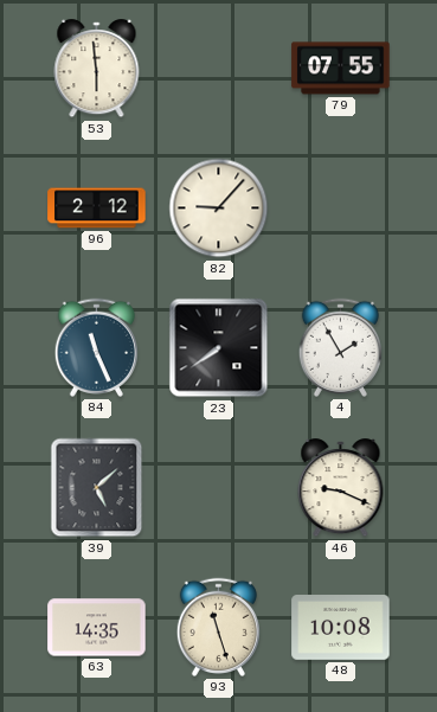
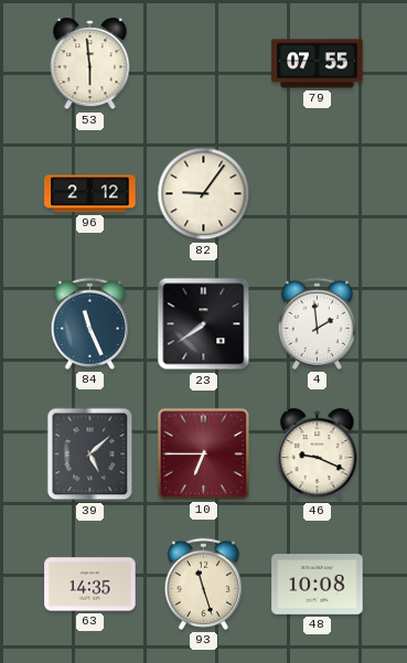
82: 9:07 -> 9:06
4: 1:55 -> 1:59
10: none -> 6:45
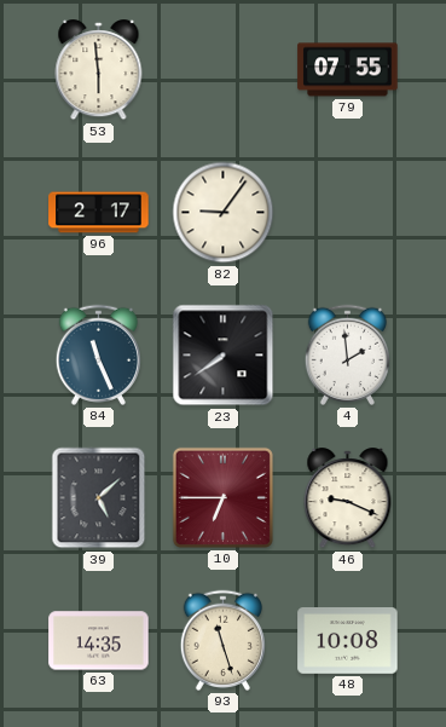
96: 2:12 -> 2:17
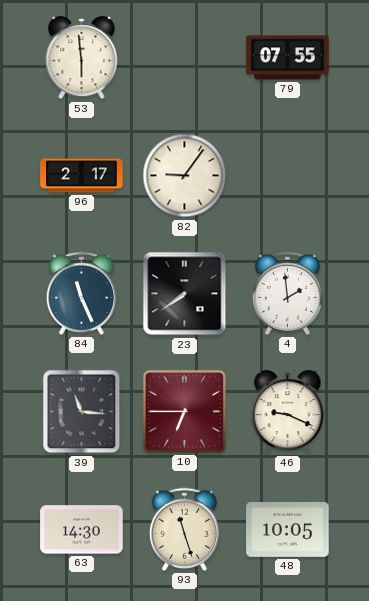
39: 5:08 -> 11:16
63: 14:35 -> 14:30
48: 10:08 -> 10:05
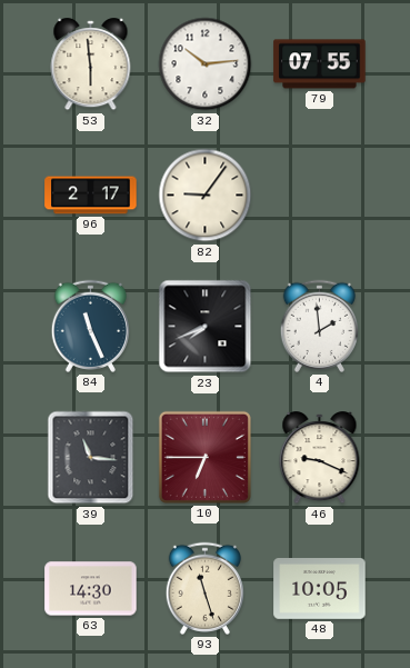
32: none -> 10:14
23: 7:39 -> 7:41
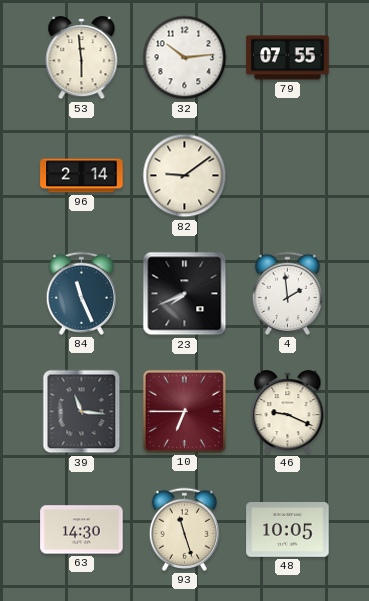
96: 2:17 -> 2:14
82: 9:06 -> 9:09
